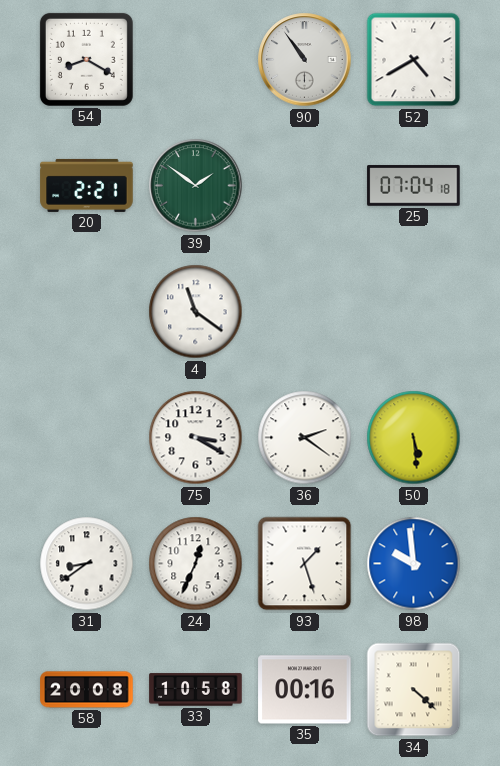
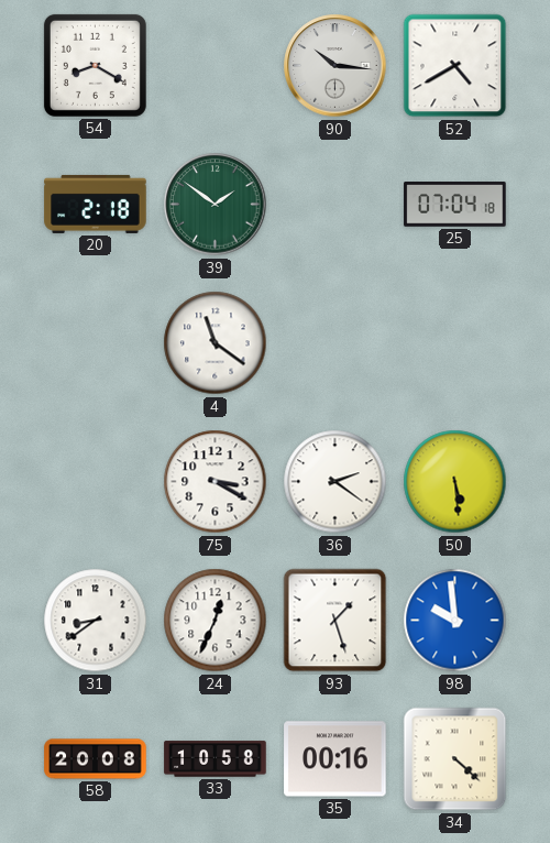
90: 10:54 -> 10:16
20: 2:21 -> 2:18
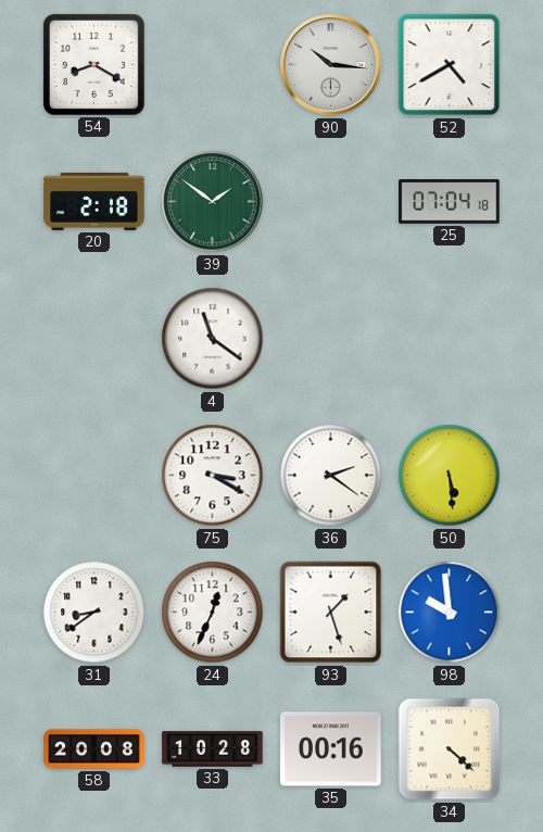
33: 10:58 -> 10:28
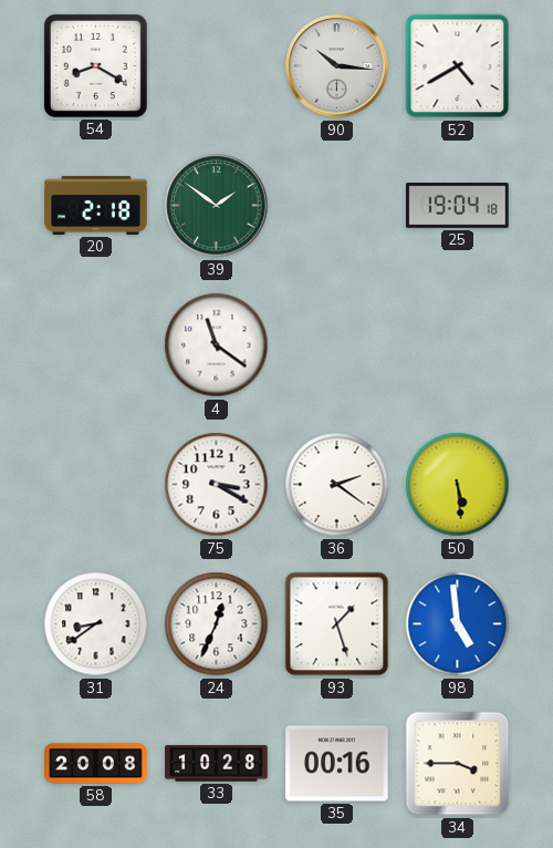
25: 07:04 -> 19:04
98: 9:59 -> 4:59
34: 4:22 -> 3:45
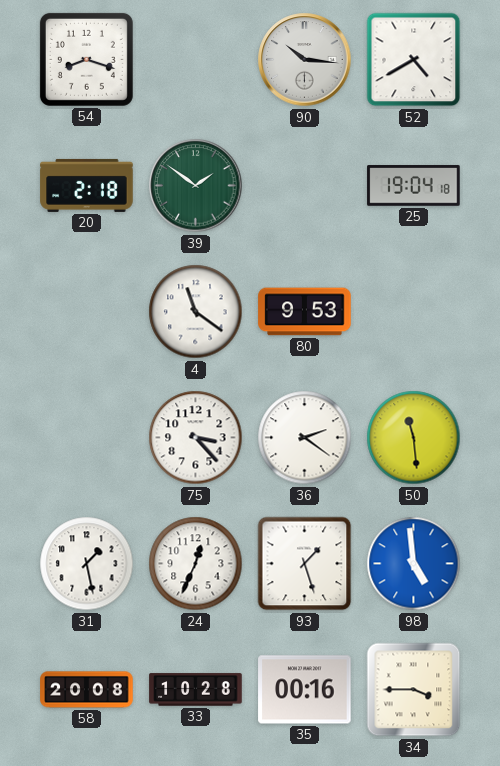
54: 8:20 -> 8:18
80: none -> 9:53
75: 3:20 -> 3:23
50: 5:29 -> 11:29
31: 8:39 -> 1:28
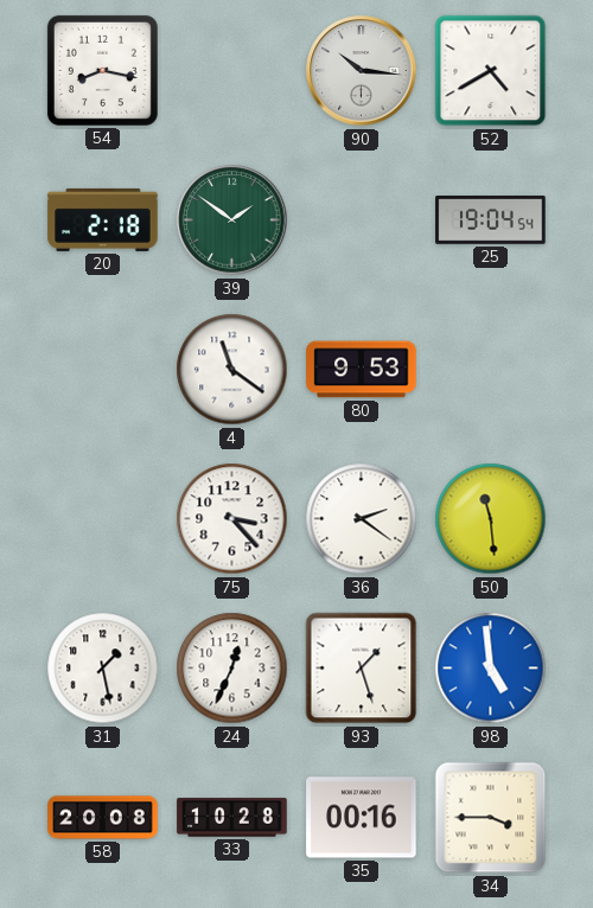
54: 8:18 -> 8:17
25: 19:04:18 -> 19:04:54
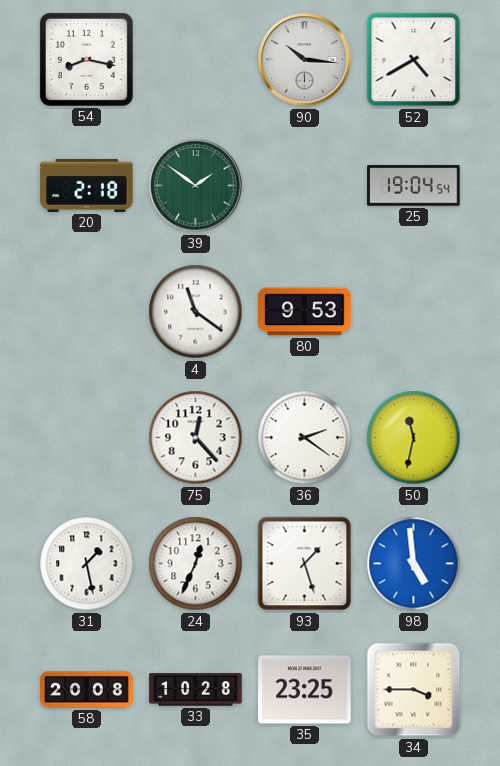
75: 3:23 -> 12:23
50: 11:29 -> 11:32
35: 00:16 -> 23:25
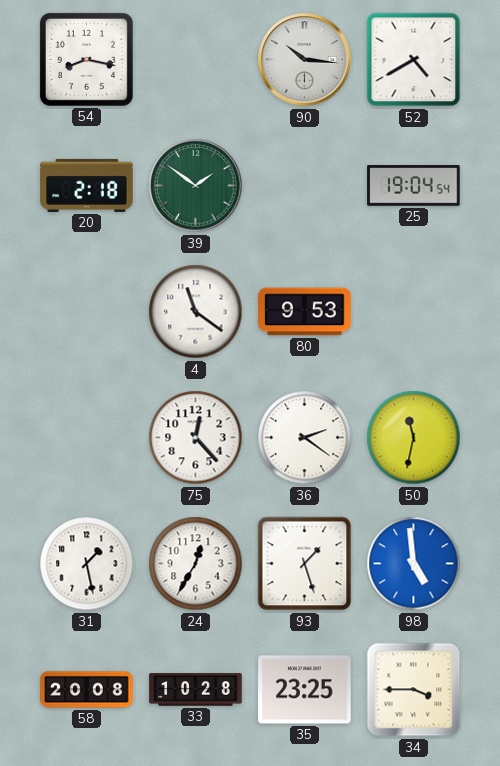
24: 12:34 -> 12:35
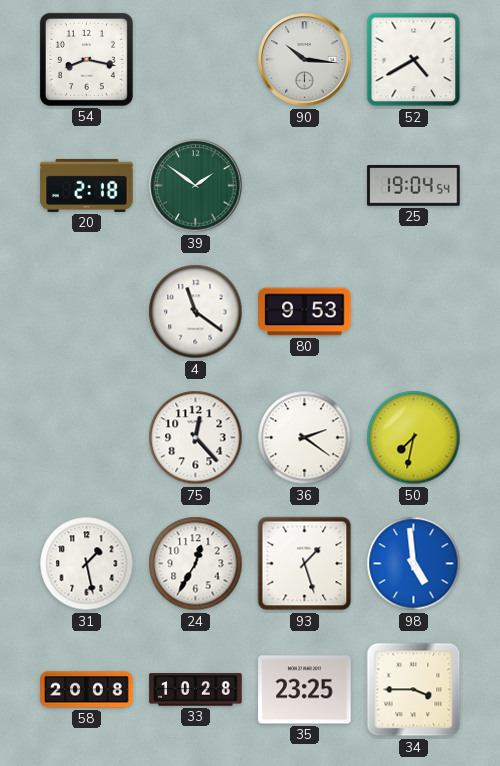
50: 11:32 -> 7:32
